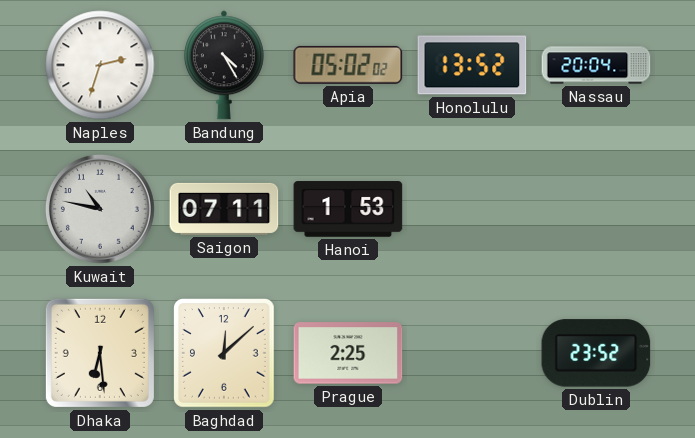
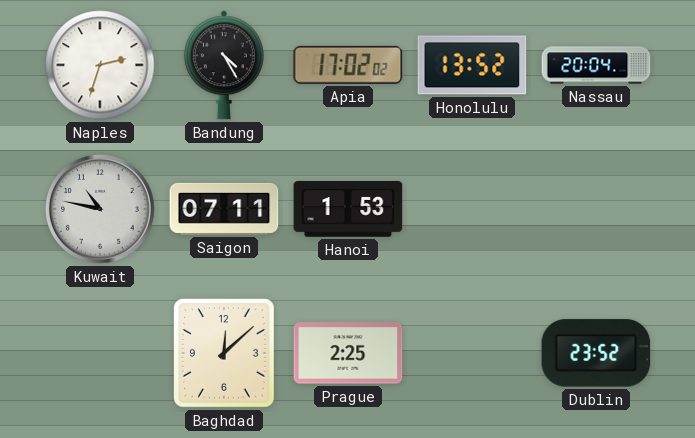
Apia: 05:02 -> 17:02
Dhaka: 6:29 -> none
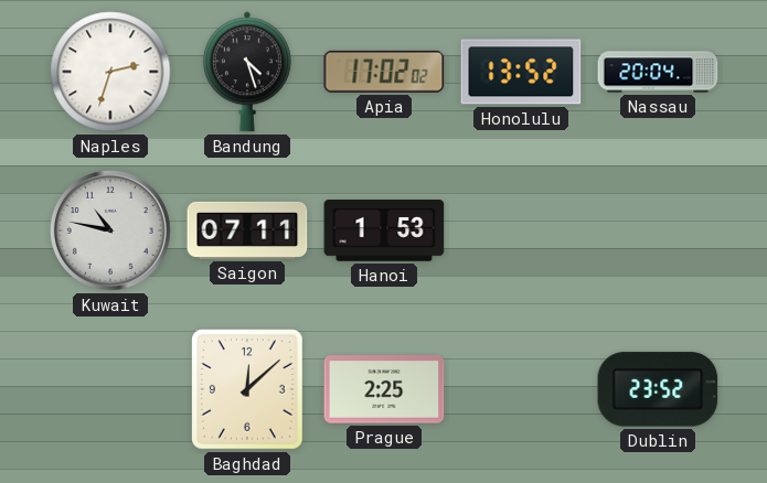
Bandung: 4:25 -> 4:27
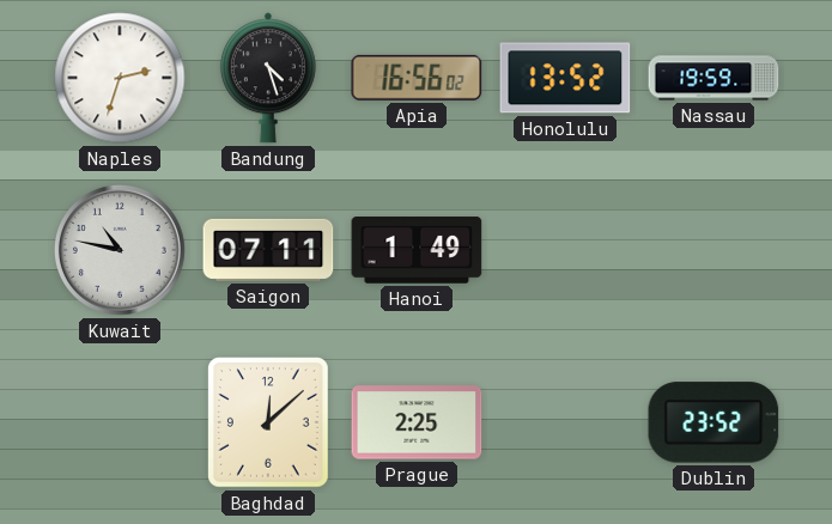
Apia: 17:02 -> 16:56
Nassau: 20:04 -> 19:59
Hanoi: 1:53 -> 1:49
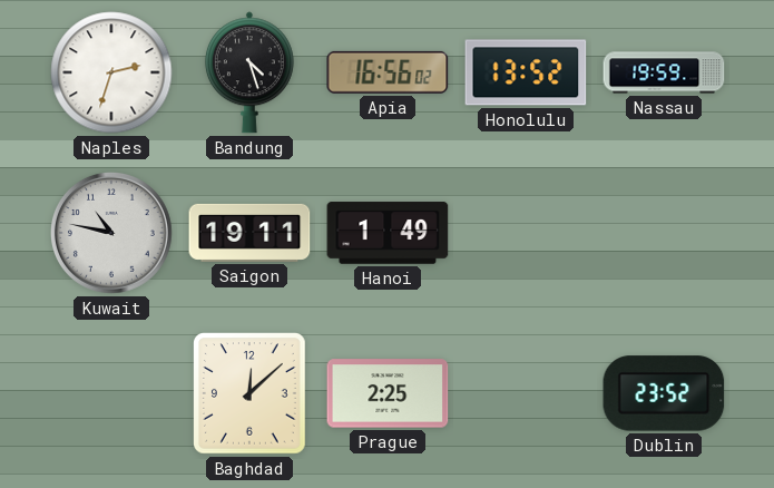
Saigon: 07:11 -> 19:11
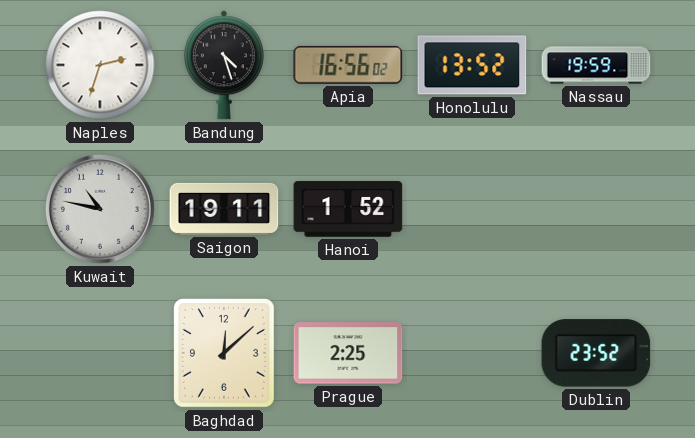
Hanoi: 1:49 -> 1:52
